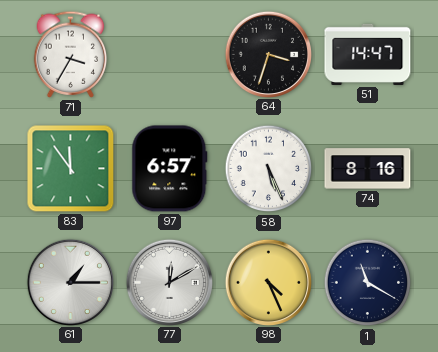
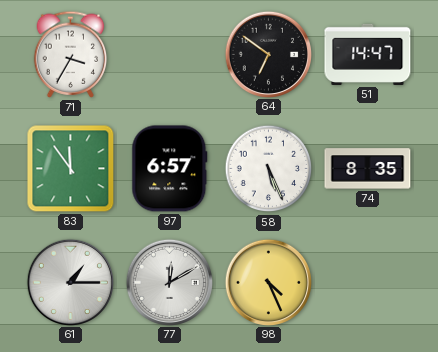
64: 3:33 -> 6:51
74: 8:16 -> 8:35
1: 11:20 -> none
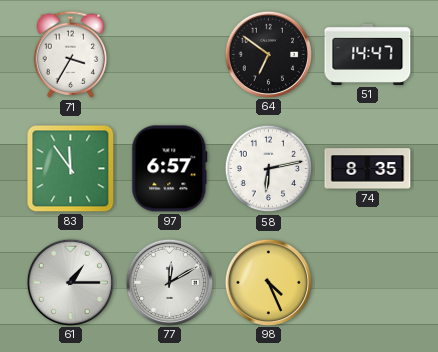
58: 5:26 -> 6:13
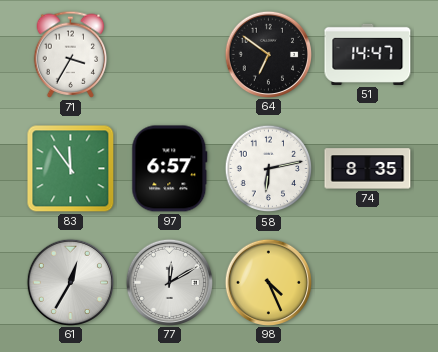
61: 1:15 -> 12:35
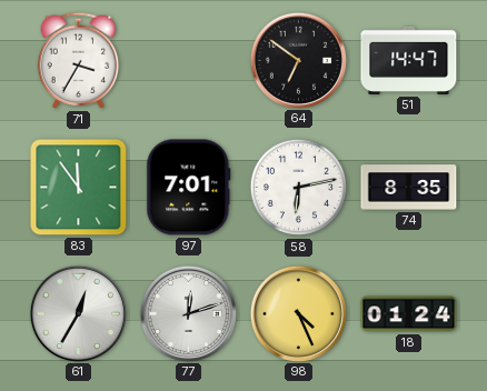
97: 6:57 -> 7:01
77: 12:10 -> 12:12
18: none -> 01:24
